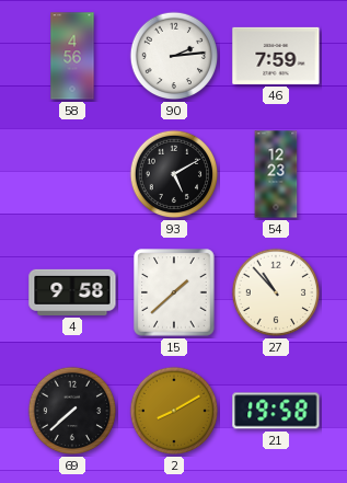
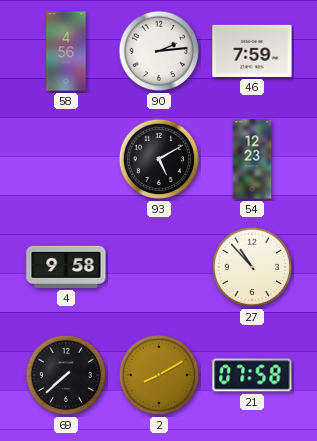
15: 1:38 -> none
21: 19:58 -> 07:58
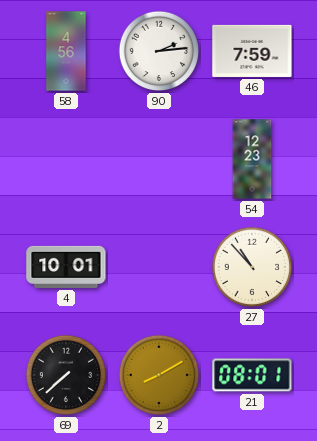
93: 5:10 -> none
4: 9:58 -> 10:01
21: 07:58 -> 08:01
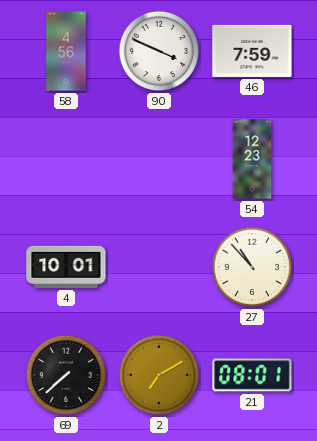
90: 2:14 -> 3:49
2: 8:10 -> 7:10
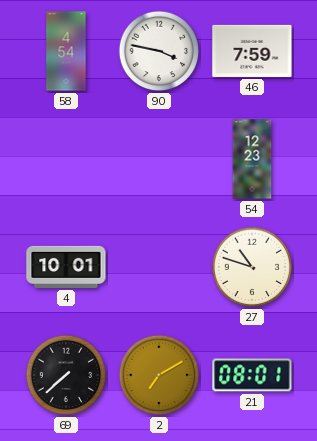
58: 4:56 -> 4:54
90: 3:49 -> 3:47
27: 10:53 -> 10:48
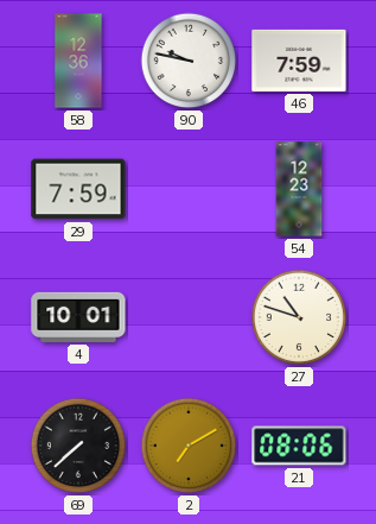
58: 4:54 -> 12:36
90: 3:47 -> 9:47
29: none -> 7:59
21: 08:01 -> 08:06
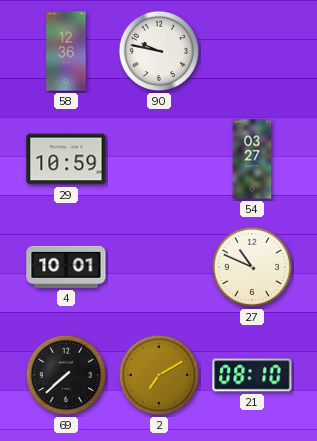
46: 7:59 -> none
29: 7:59 -> 10:59
54: 12:23 -> 03:27
27: 10:48 -> 10:49
21: 08:06 -> 08:10
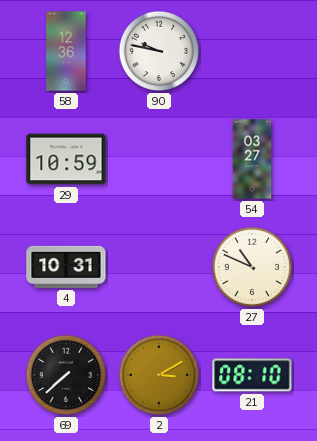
4: 10:01 -> 10:31
2: 7:10 -> 3:10
